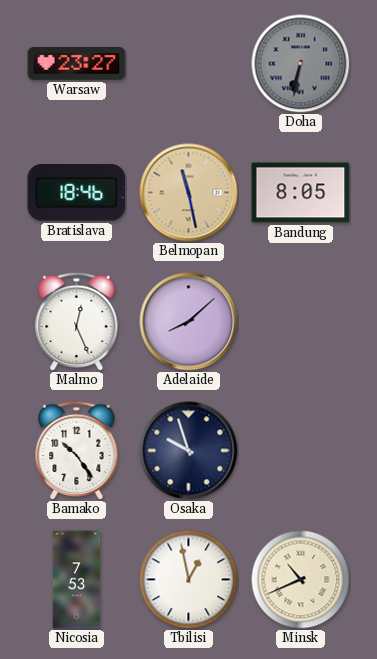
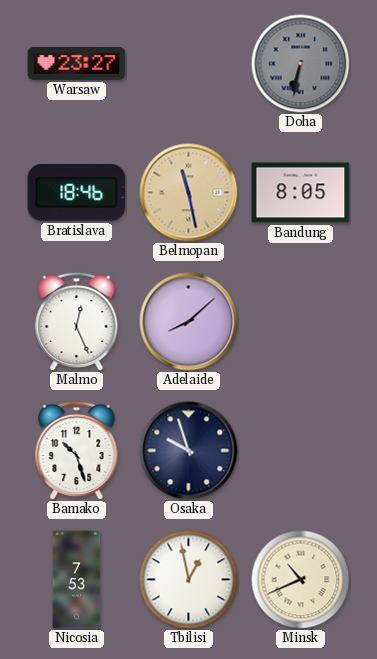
Bamako: 10:24 -> 10:27
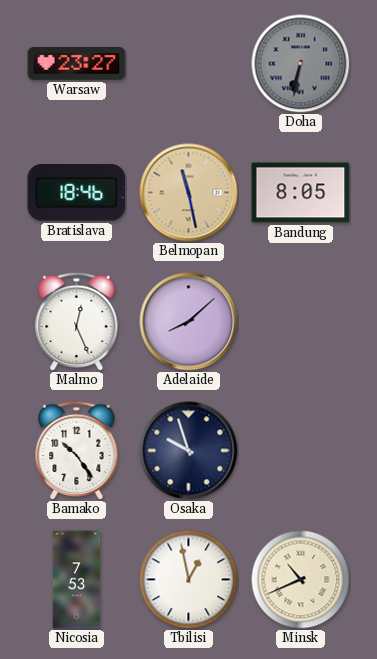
Bamako: 10:27 -> 10:24
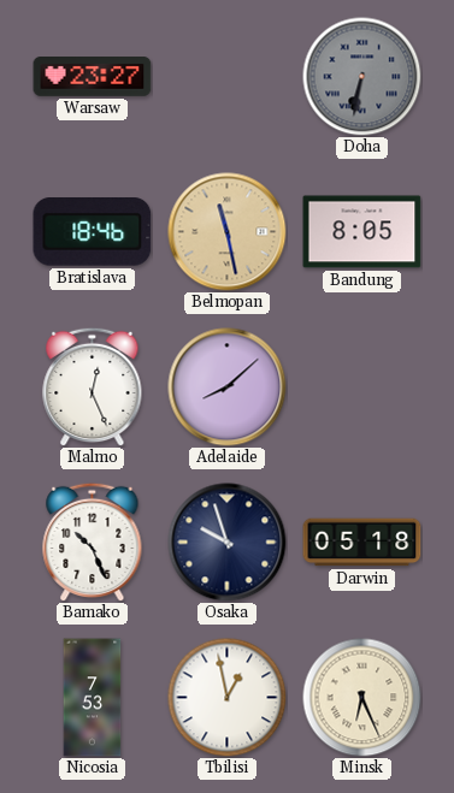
Bamako: 10:24 -> 10:26
Darwin: none -> 05:18
Minsk: 10:41 -> 6:26
